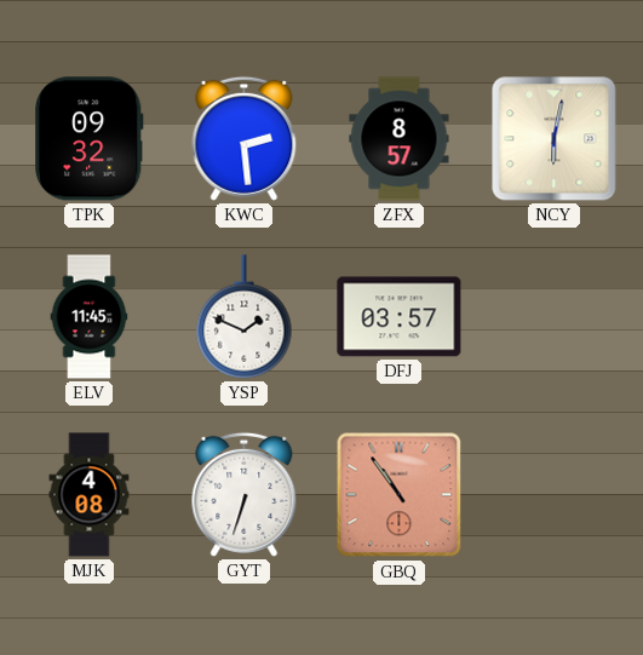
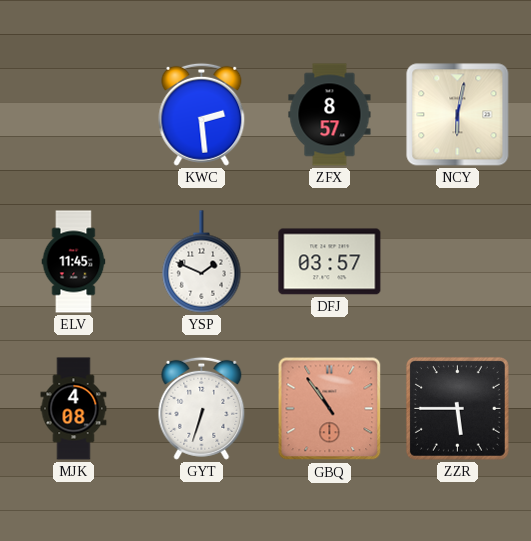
TPK: 09:32 -> none
ZZR: none -> 5:45
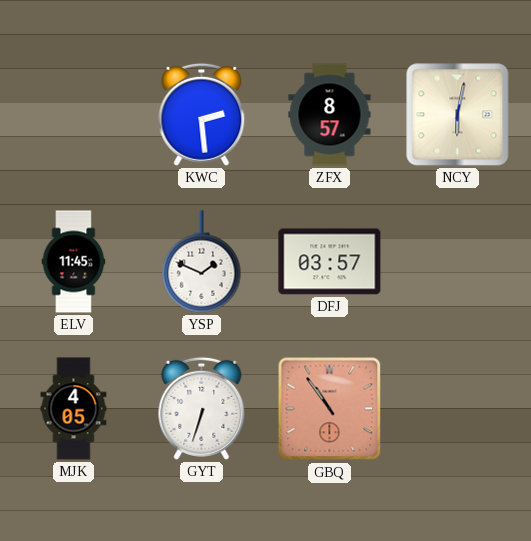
MJK: 4:08 -> 4:05
ZZR: 5:45 -> none
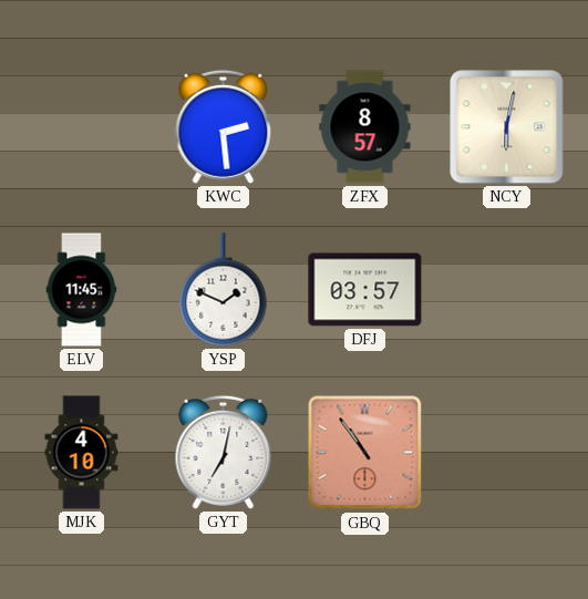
MJK: 4:05 -> 4:10
GYT: 6:33 -> 7:02
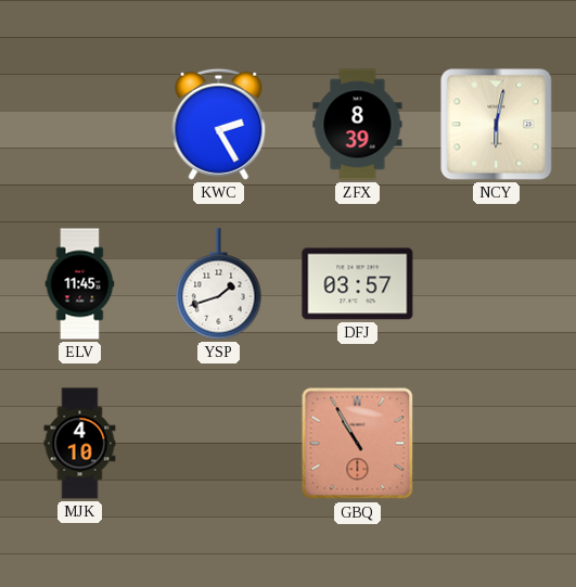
KWC: 2:29 -> 2:25
ZFX: 8:57 -> 8:39
YSP: 1:49 -> 1:42
GYT: 7:02 -> none
GBQ: 10:54 -> 10:55
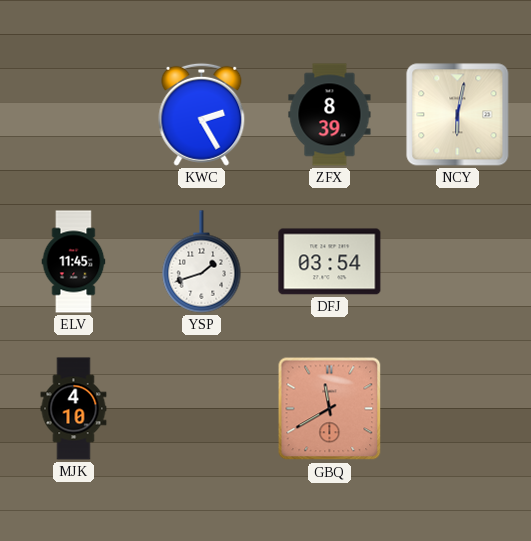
DFJ: 03:57 -> 03:54
GBQ: 10:55 -> 11:40
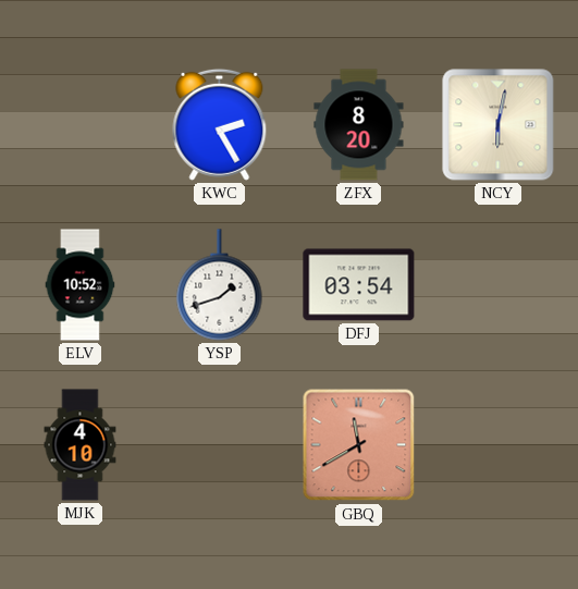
ZFX: 8:39 -> 8:20
ELV: 11:45 -> 10:52
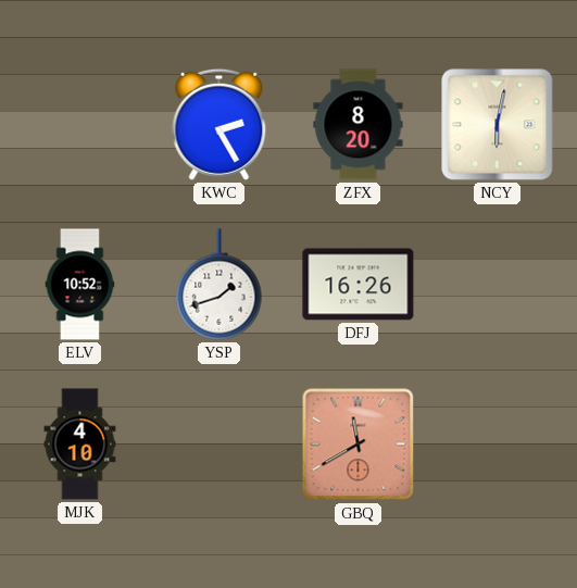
DFJ: 03:54 -> 16:26
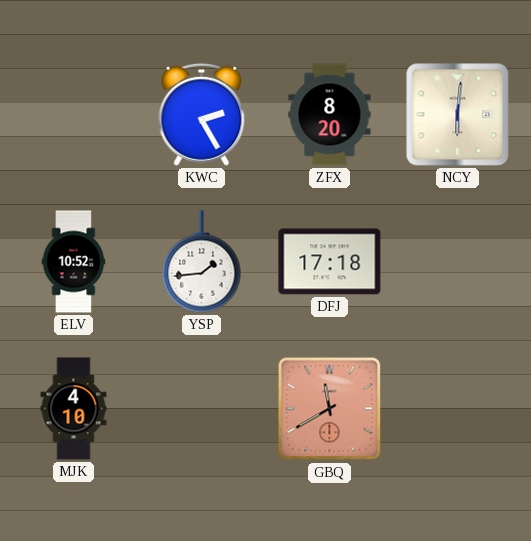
NCY: 6:02 -> 6:01
YSP: 1:42 -> 1:44
DFJ: 16:26 -> 17:18
